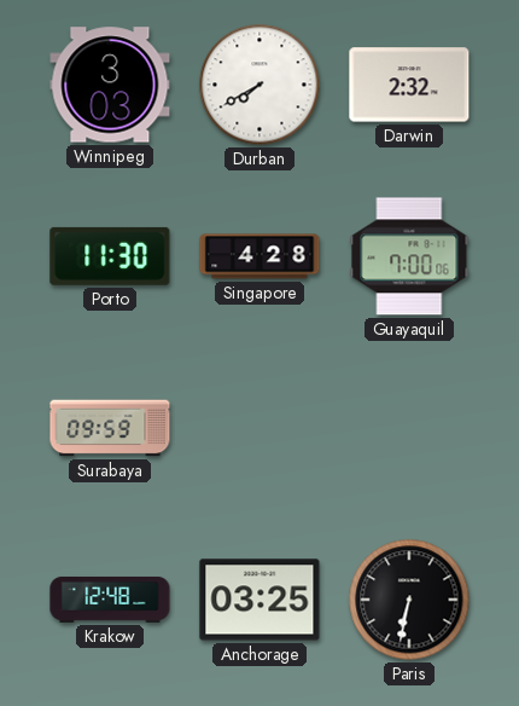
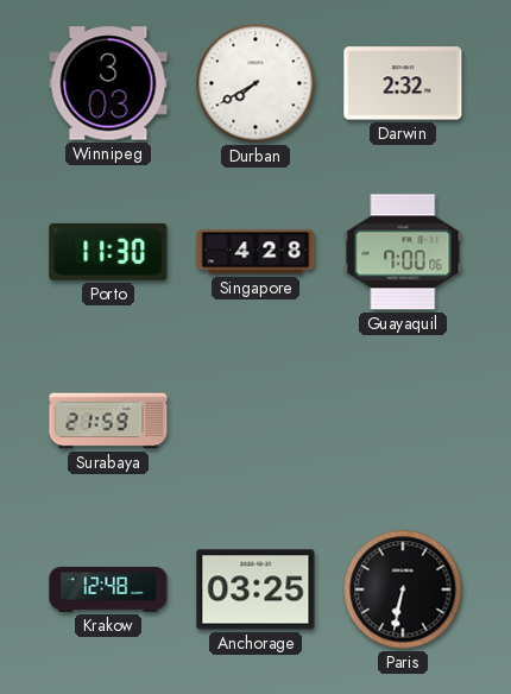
Surabaya: 09:59 -> 21:59
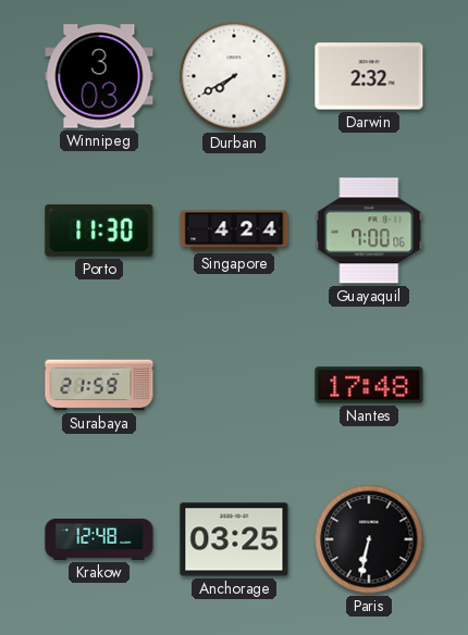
Singapore: 4:28 -> 4:24
Nantes: none -> 17:48
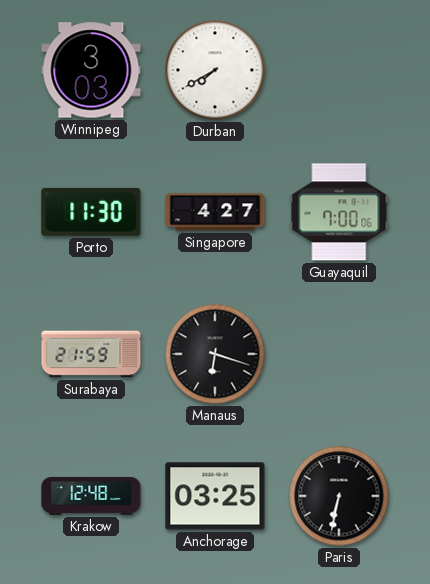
Darwin: 2:32 -> none
Singapore: 4:24 -> 4:27
Manaus: none -> 6:18
Nantes: 17:48 -> none
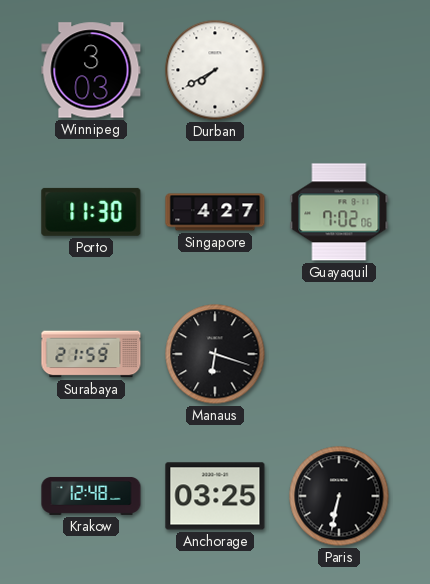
Guayaquil: 7:00 -> 7:02
